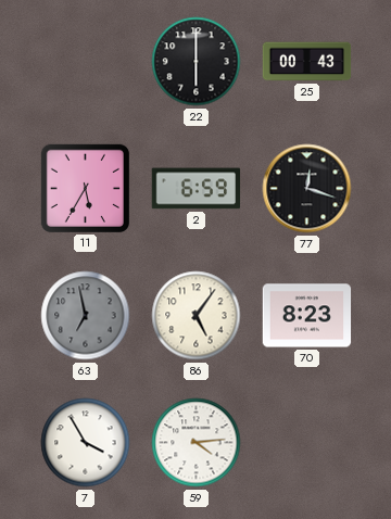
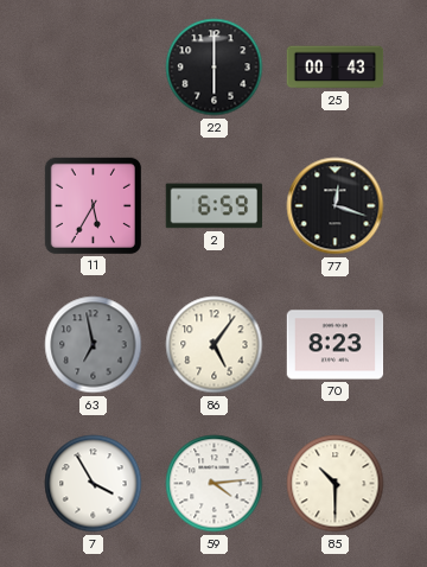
85: none -> 10:30
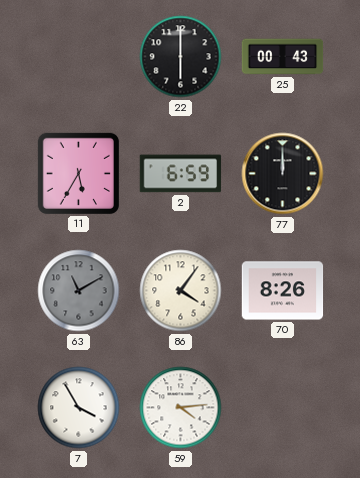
77: 12:18 -> 12:00
63: 6:58 -> 11:10
86: 5:06 -> 4:06
70: 8:23 -> 8:26
85: 10:30 -> none
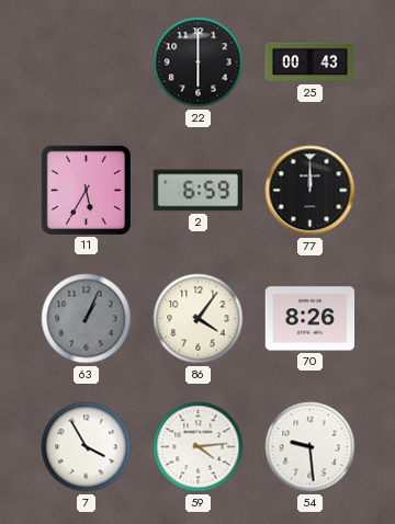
63: 11:10 -> 1:04
54: none -> 9:29
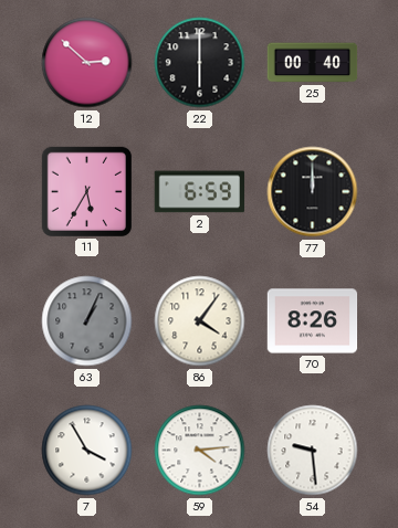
12: none -> 2:52
25: 00:43 -> 00:40
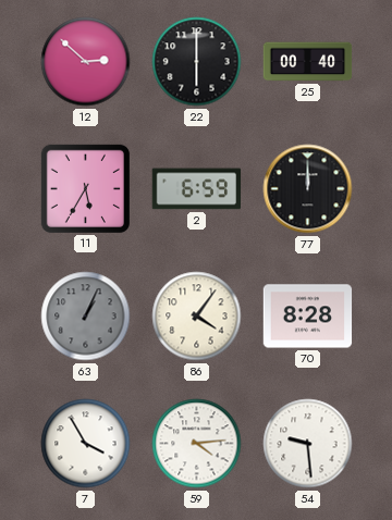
70: 8:26 -> 8:28
